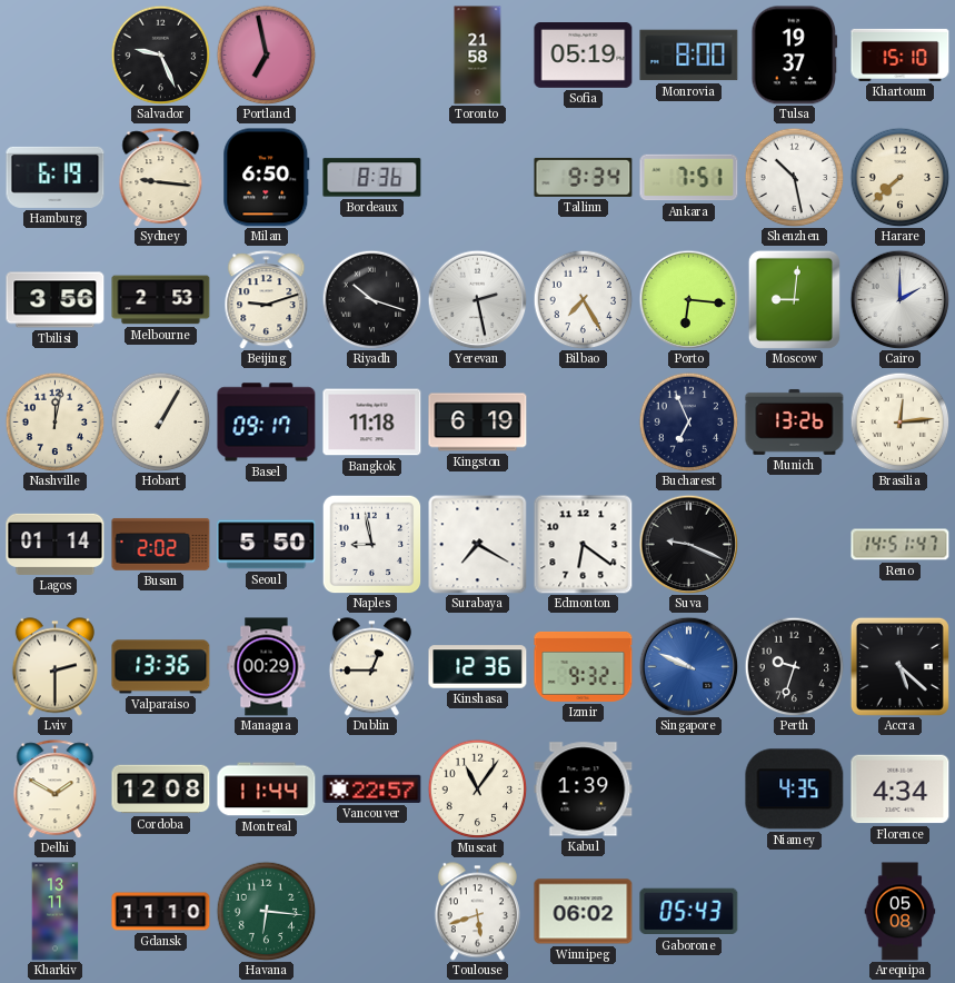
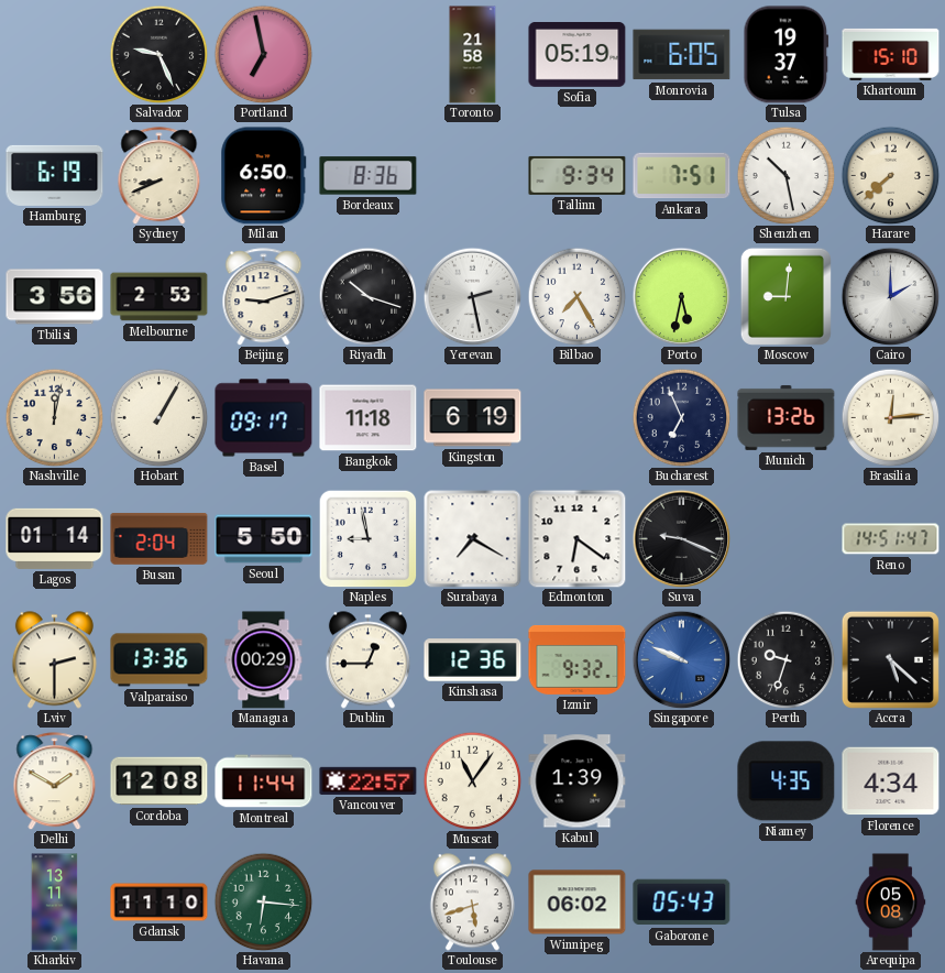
Monrovia: 8:00 -> 6:05
Sydney: 9:16 -> 8:41
Porto: 6:16 -> 5:32
Busan: 2:02 -> 2:04
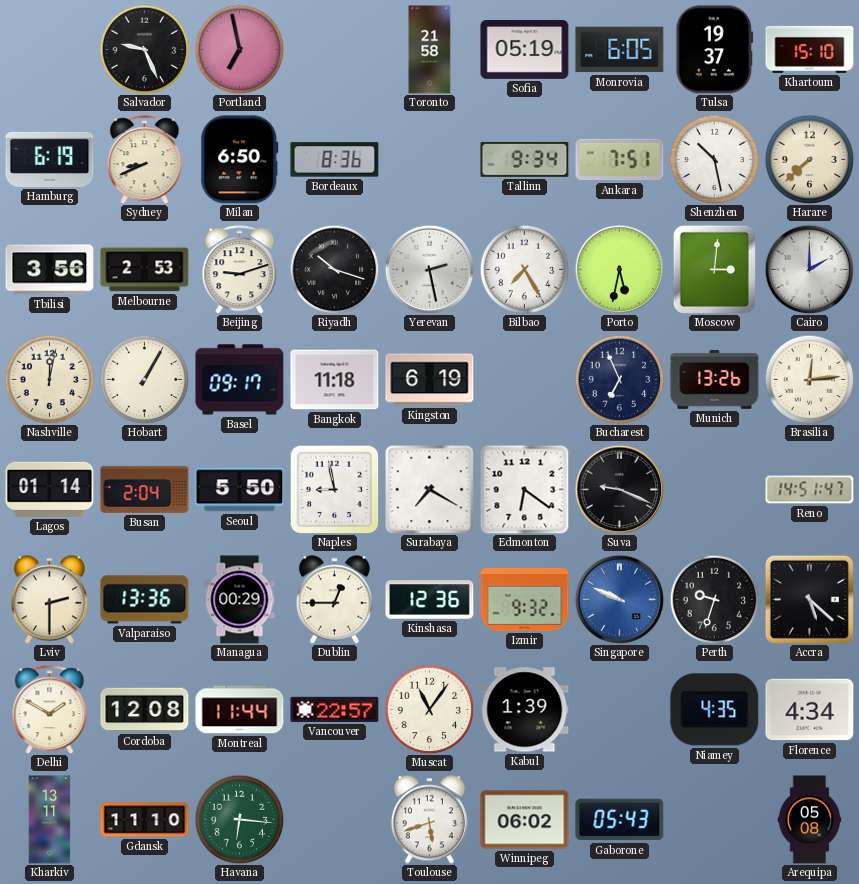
Moscow: 9:01 -> 3:01
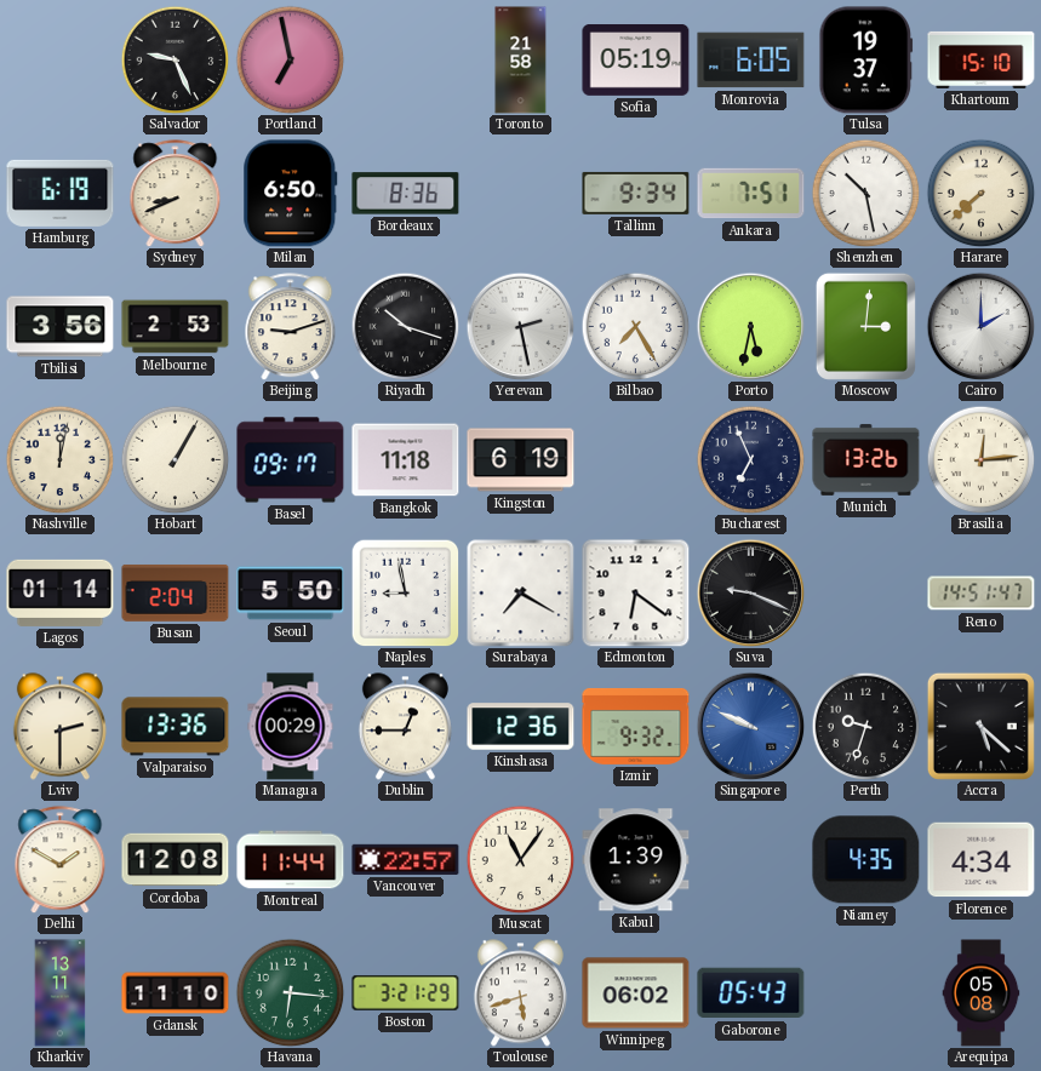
Boston: none -> 3:21
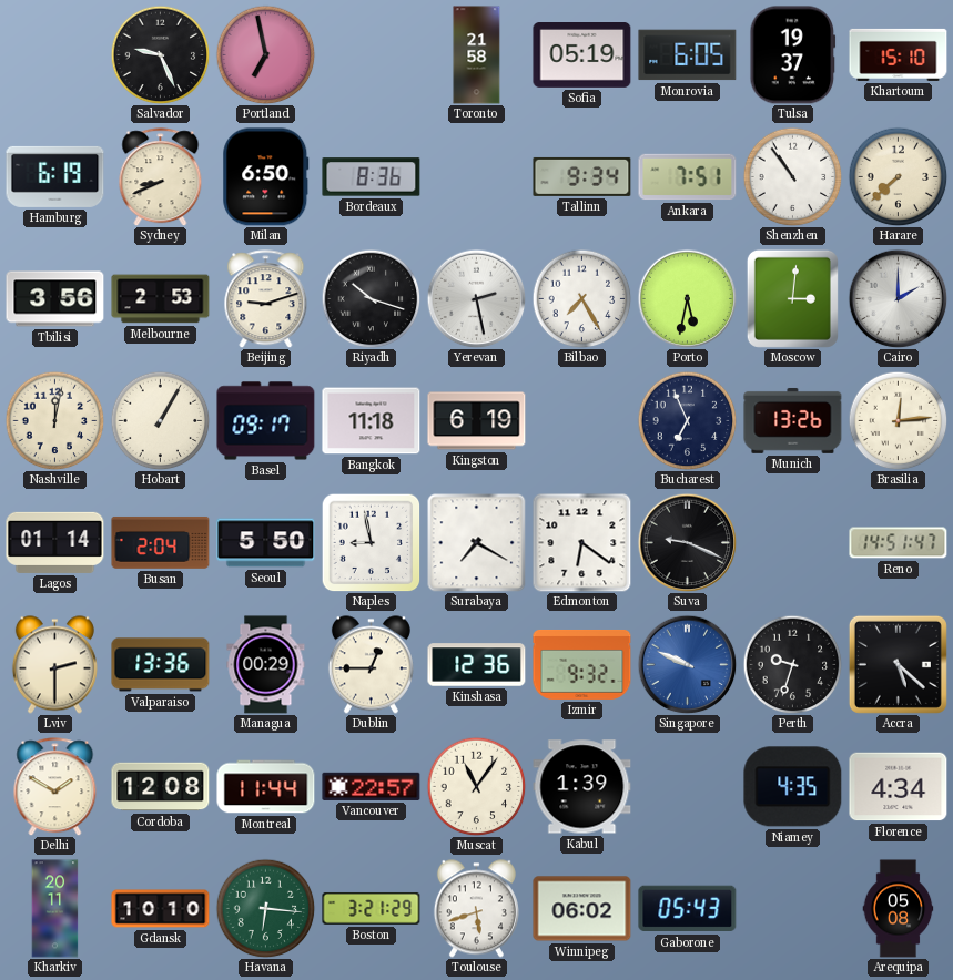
Shenzhen: 10:28 -> 10:54
Kharkiv: 13:11 -> 20:11
Gdansk: 11:10 -> 10:10
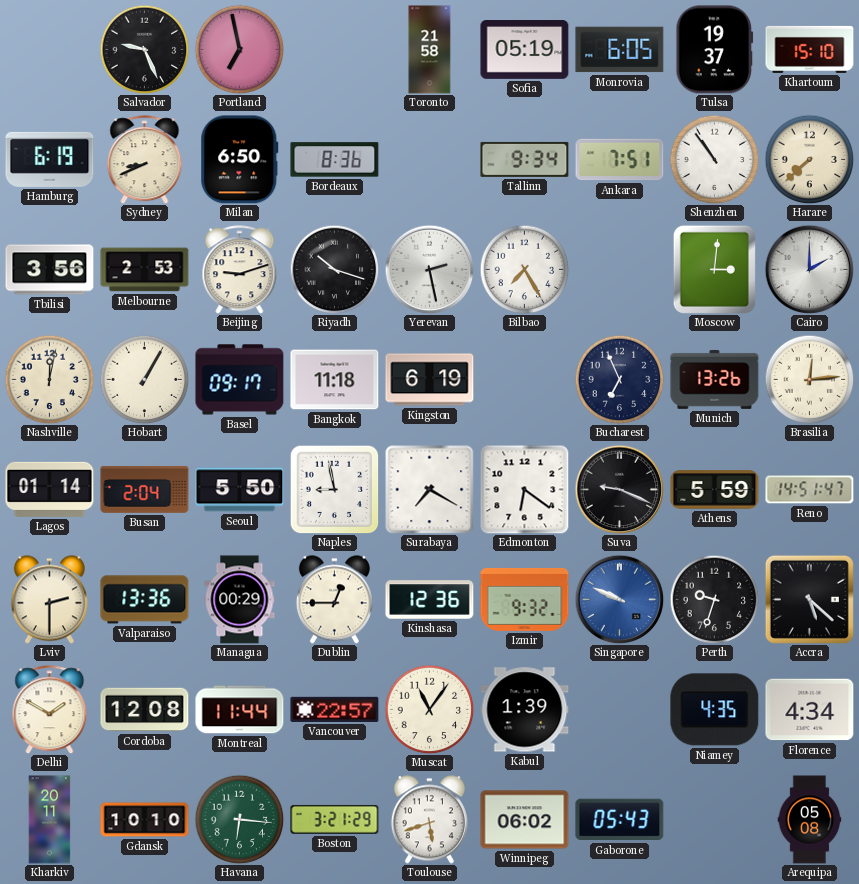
Porto: 5:32 -> none
Athens: none -> 5:59
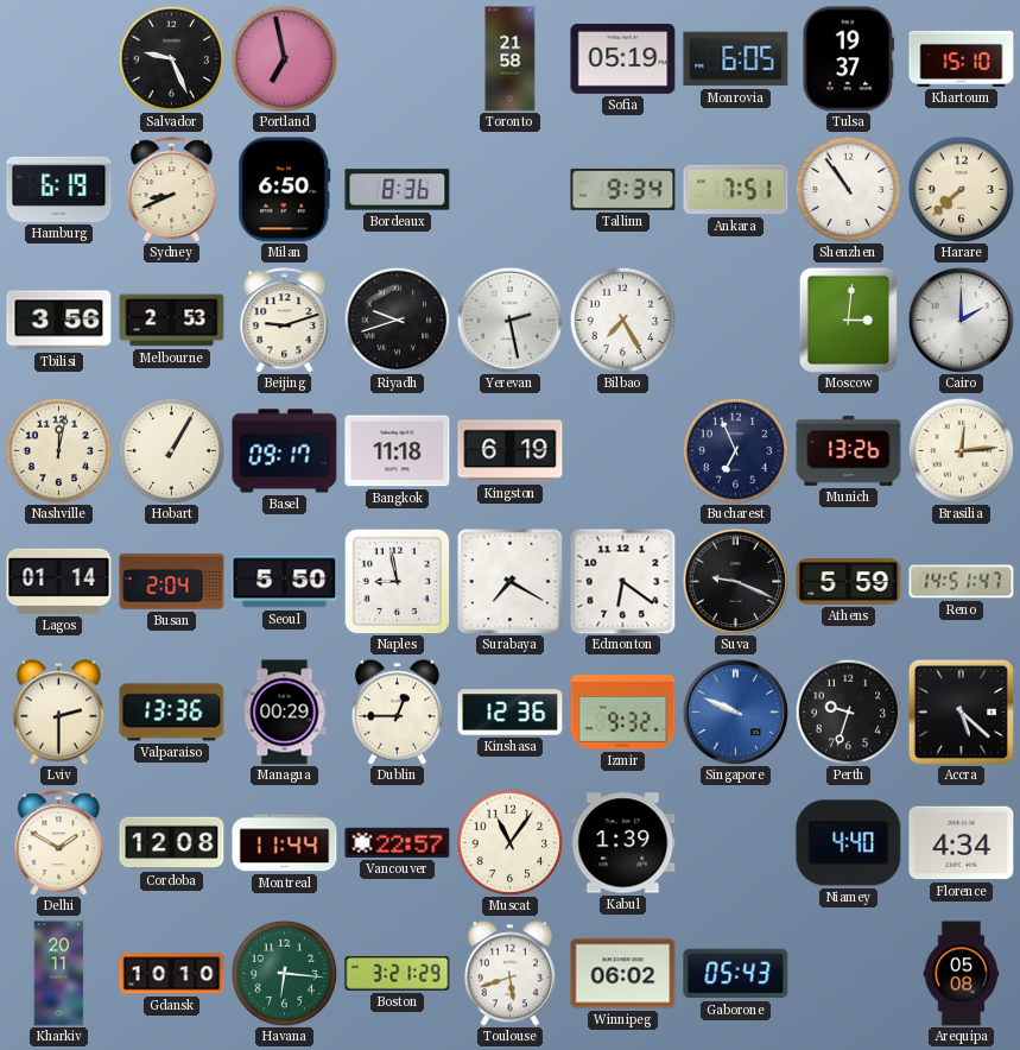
Riyadh: 10:18 -> 9:42
Niamey: 4:35 -> 4:40
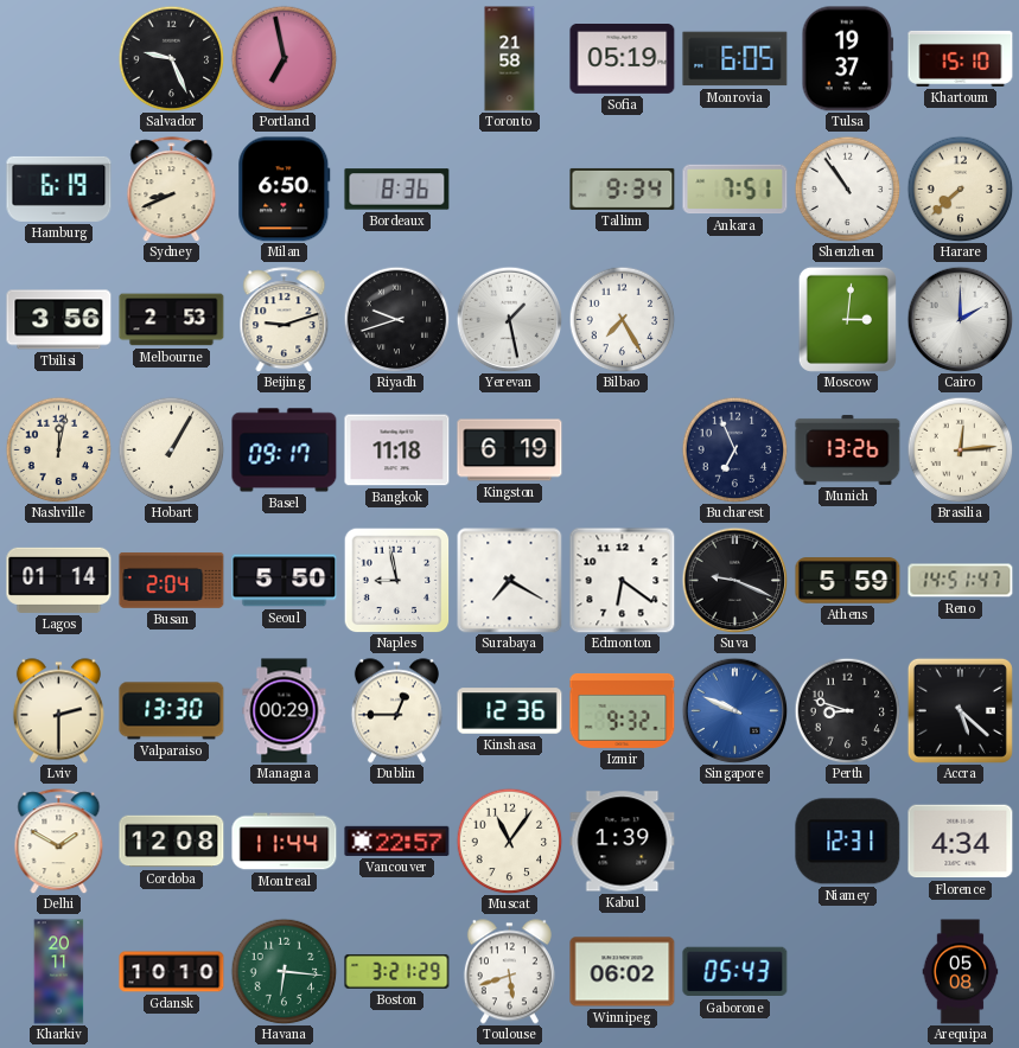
Yerevan: 2:28 -> 1:28
Valparaiso: 13:36 -> 13:30
Perth: 9:33 -> 8:48
Niamey: 4:40 -> 12:31
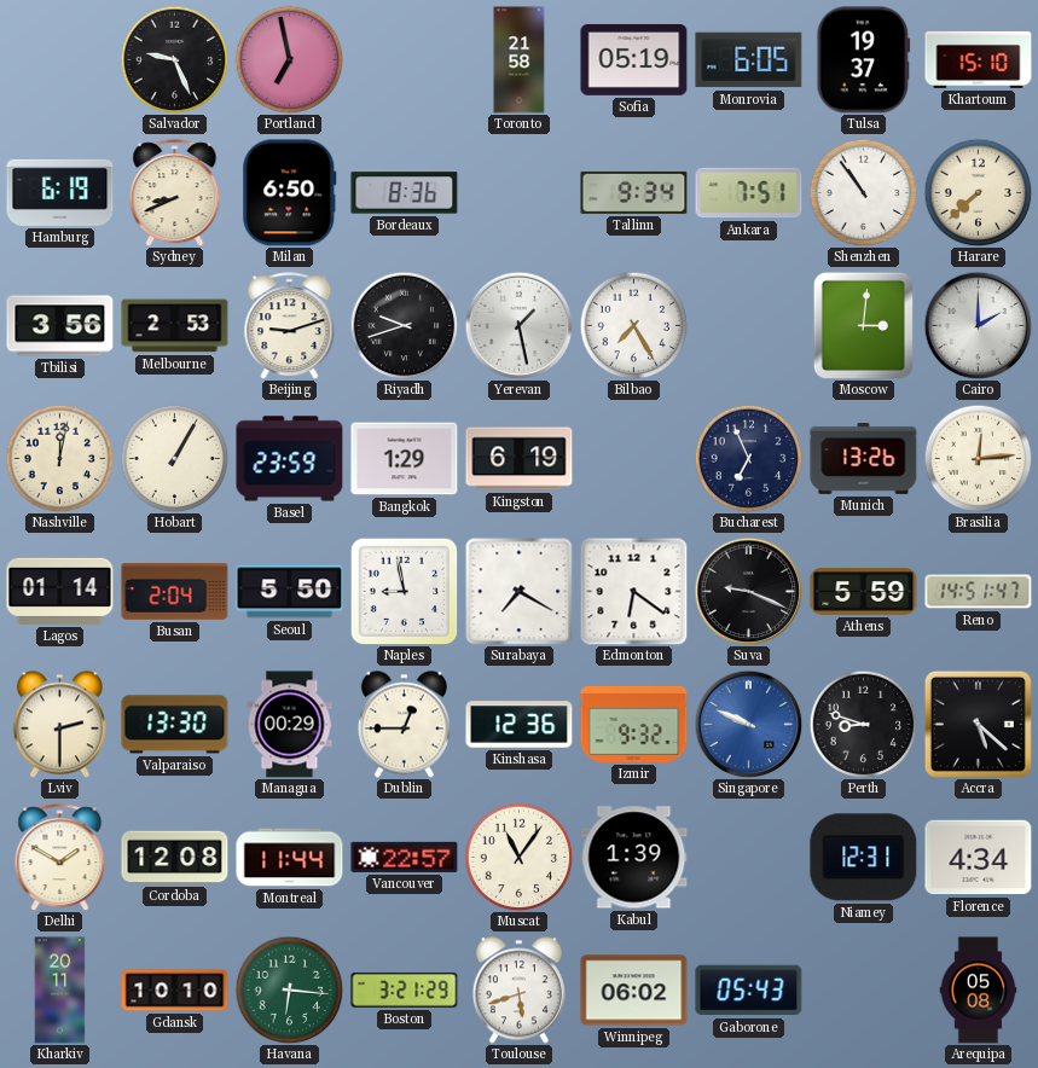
Basel: 09:17 -> 23:59
Bangkok: 11:18 -> 1:29
